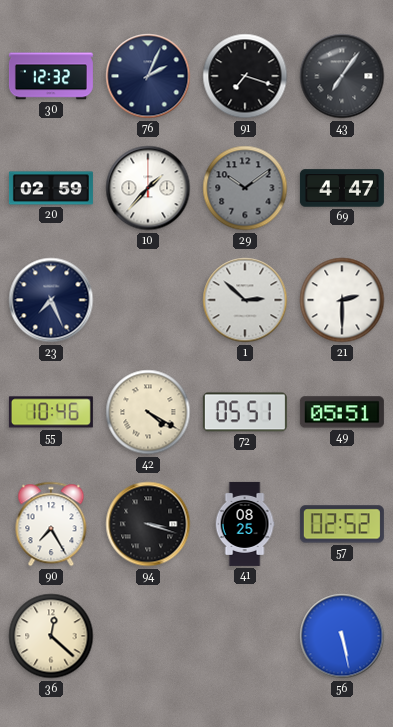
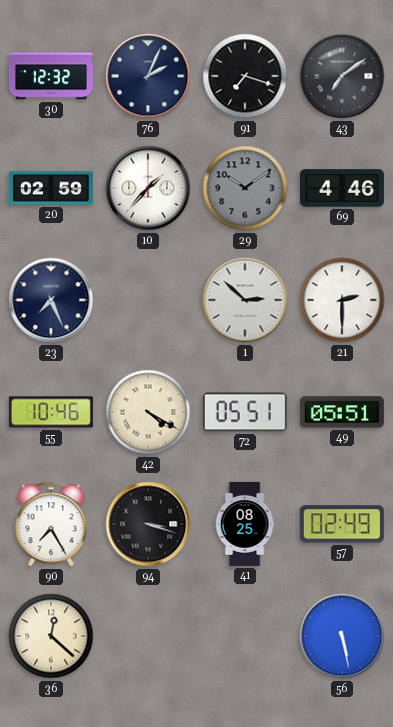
43: 7:06 -> 7:09
69: 4:47 -> 4:46
57: 02:52 -> 02:49
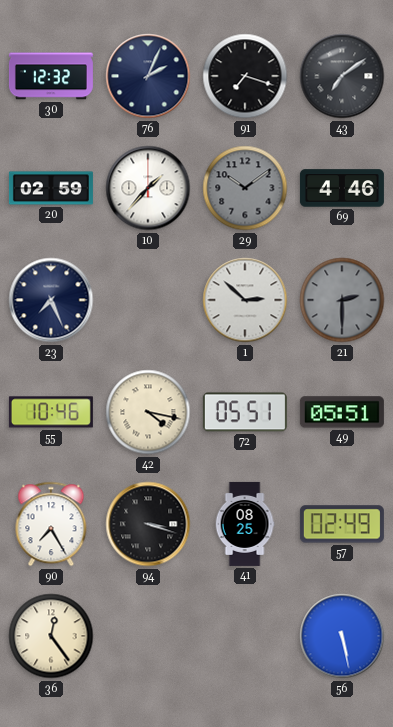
21 dial: white -> grey
42: 4:20 -> 4:17
36: 12:22 -> 12:24
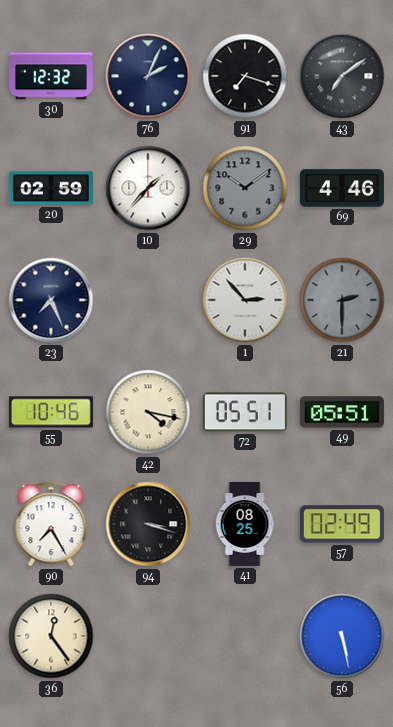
1: 2:52 -> 2:53
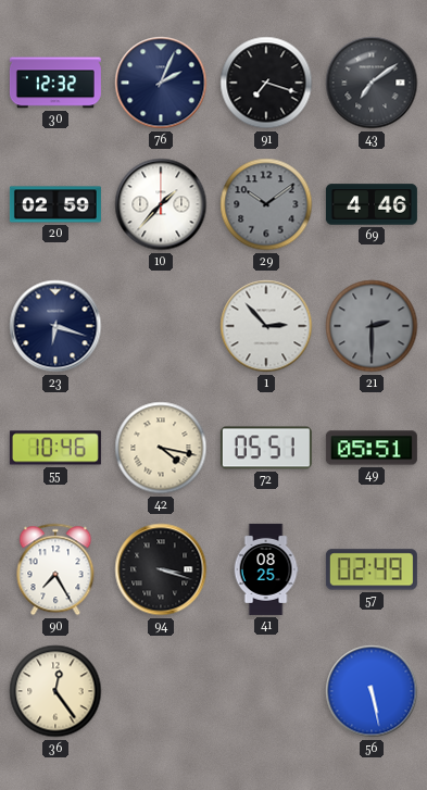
23: 7:26 -> 6:18
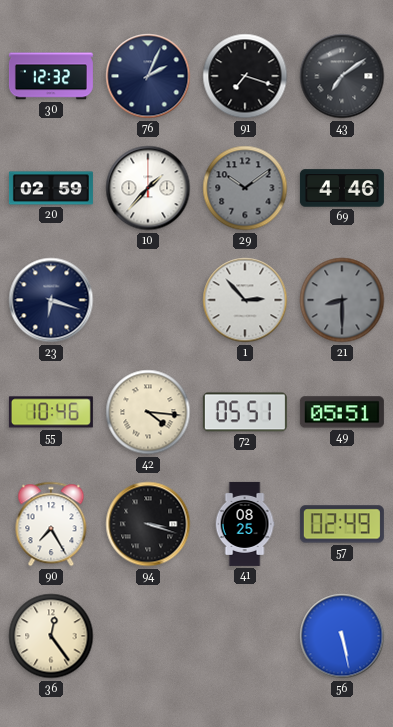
21: 2:30 -> 8:30
42: 4:17 -> 4:16
